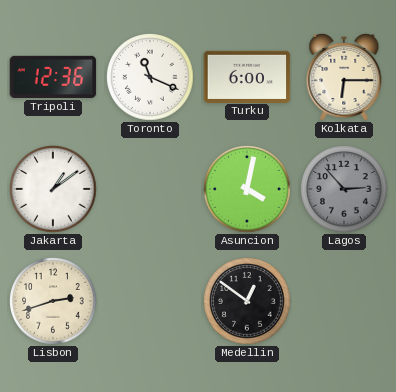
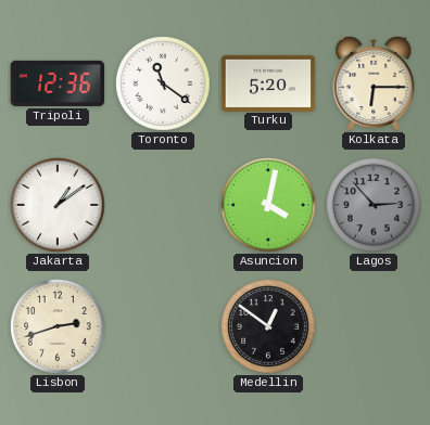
Toronto: 11:19 -> 11:21
Turku: 6:00 -> 5:20
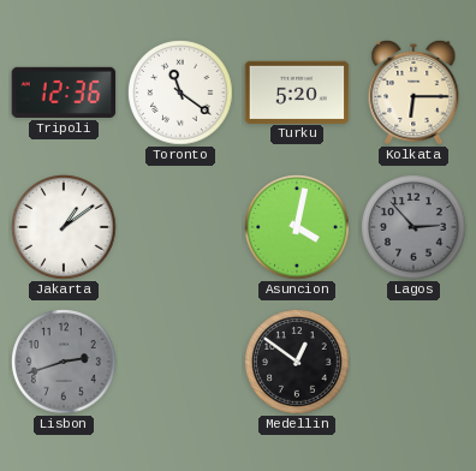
Lisbon dial: cream -> grey
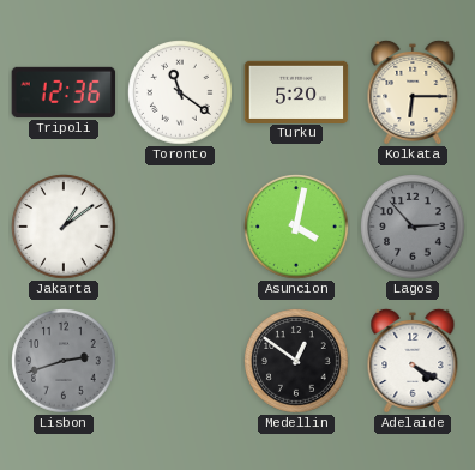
Adelaide: none -> 4:20
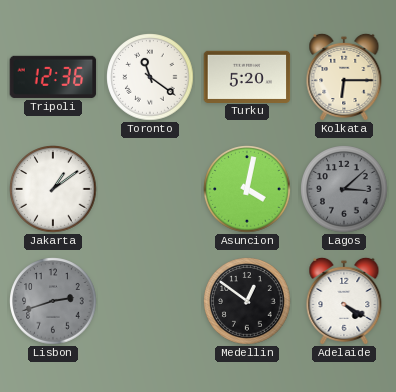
Lagos: 2:53 -> 3:08
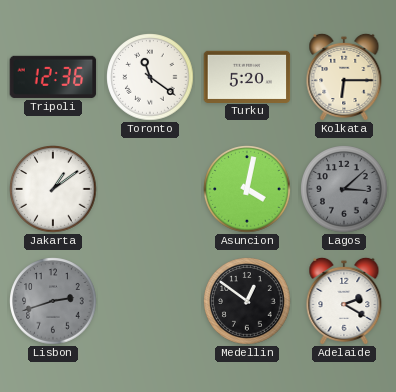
Adelaide: 4:20 -> 2:20
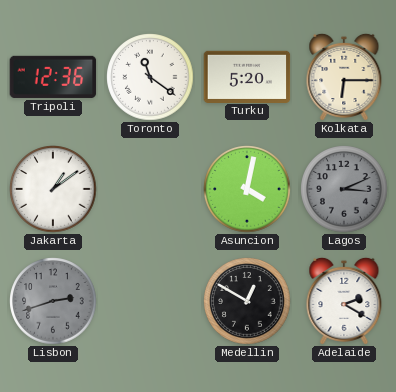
Lagos: 3:08 -> 3:11
Medellin: 12:51 -> 12:50
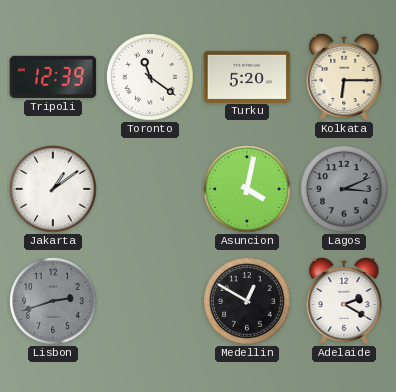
Tripoli: 12:36 -> 12:39
